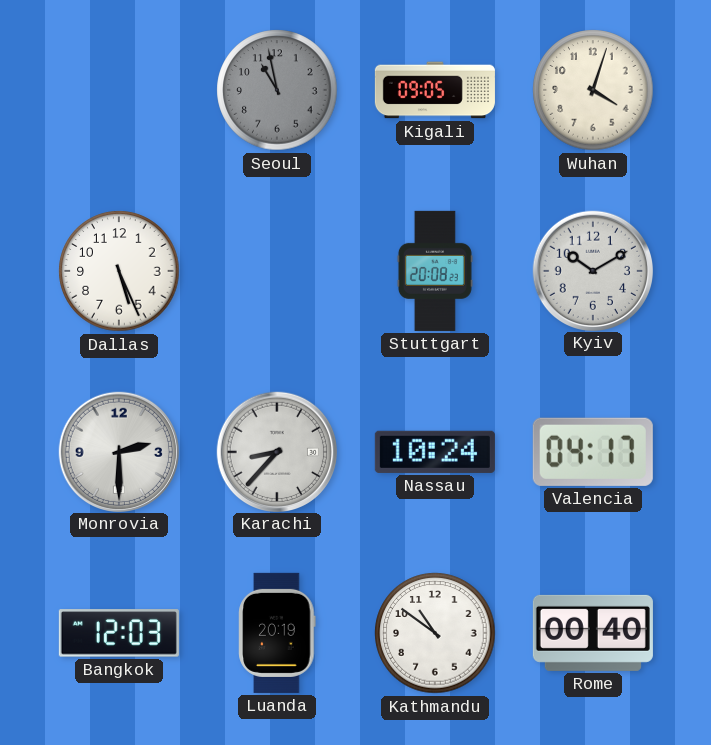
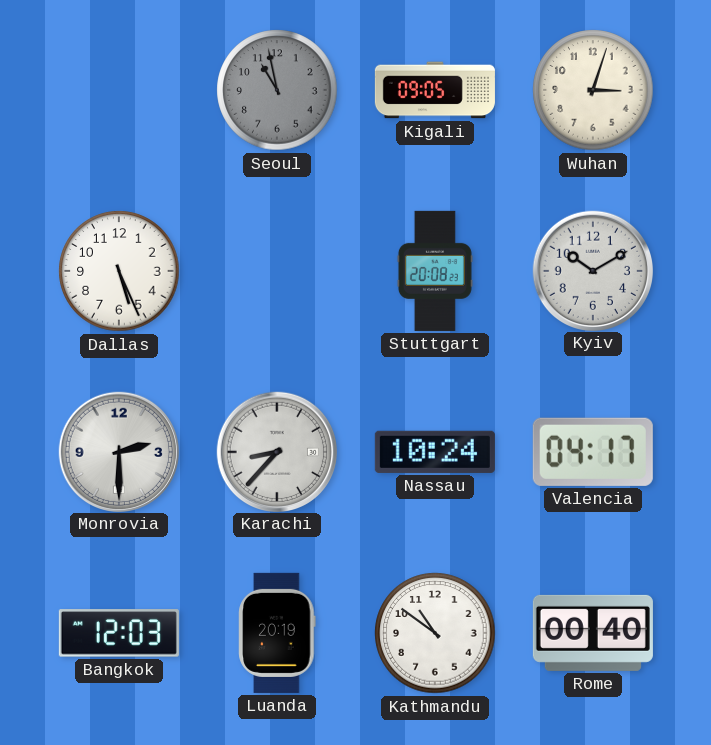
Wuhan: 4:03 -> 3:03
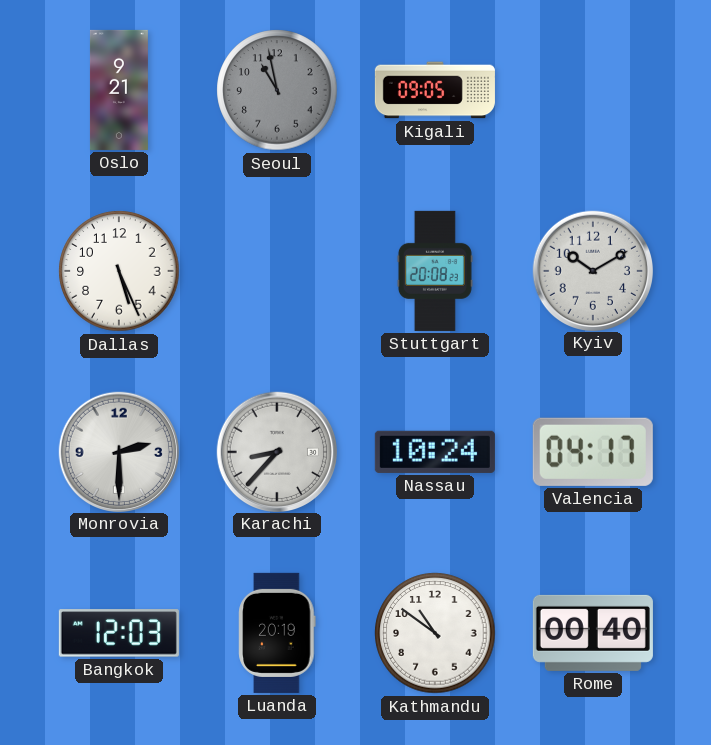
Oslo: none -> 9:21
Wuhan: 3:03 -> none
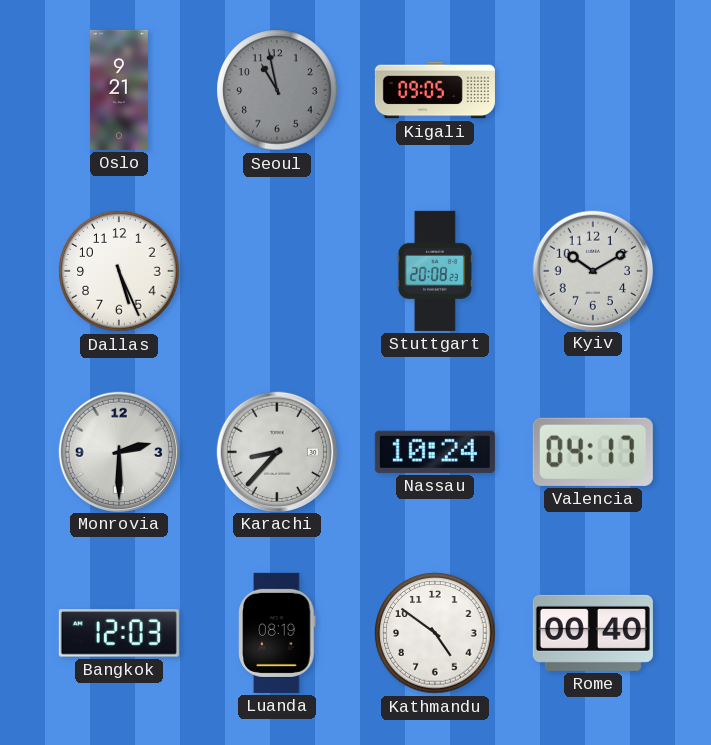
Luanda: 20:19 -> 08:19
Kathmandu: 10:51 -> 4:51
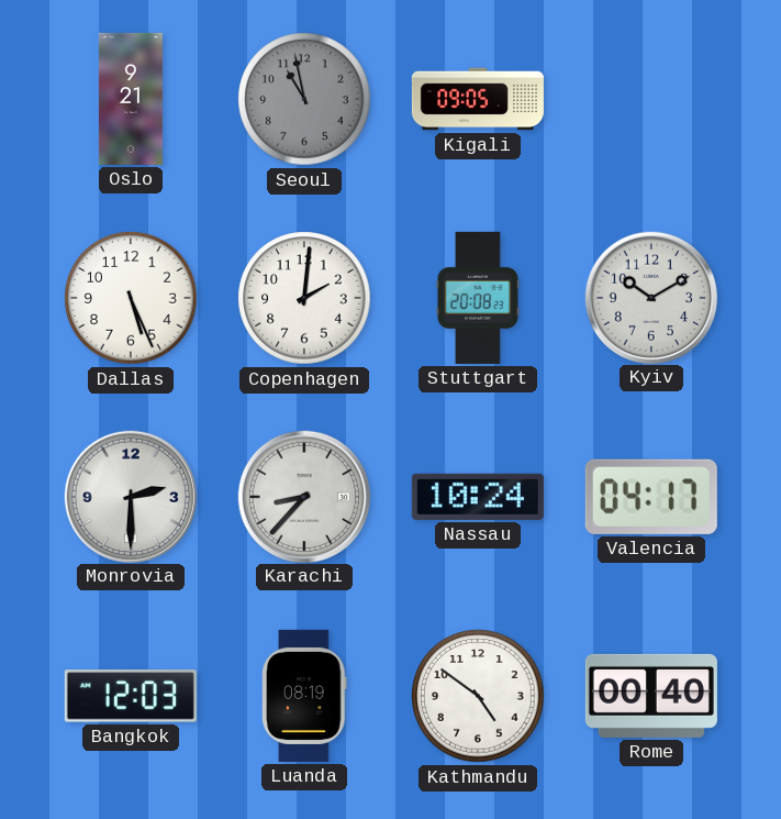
Copenhagen: none -> 2:01
